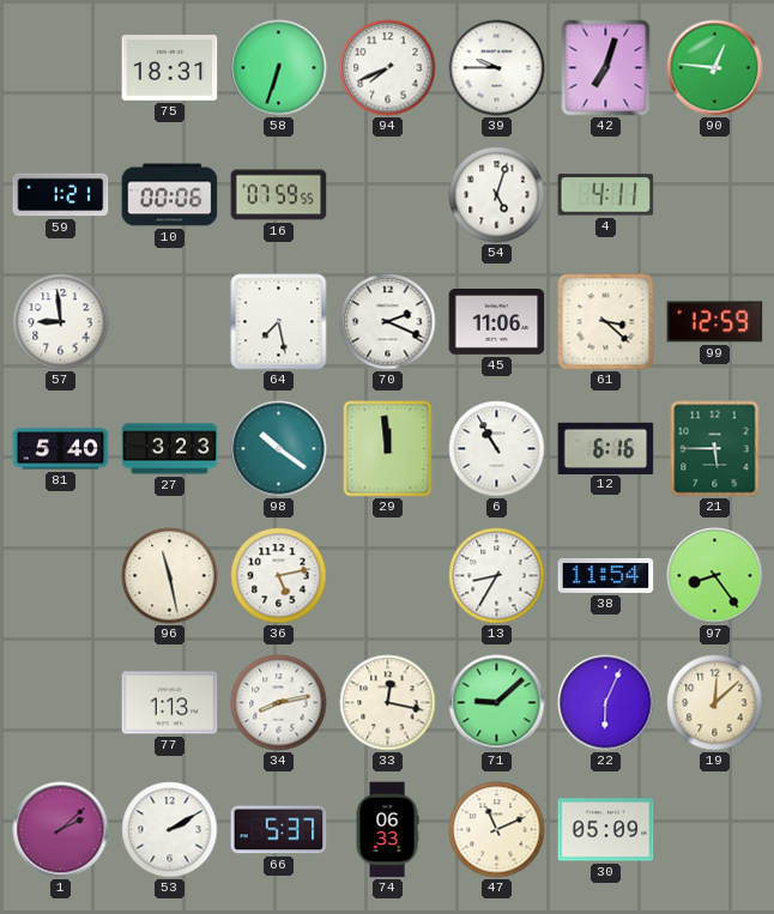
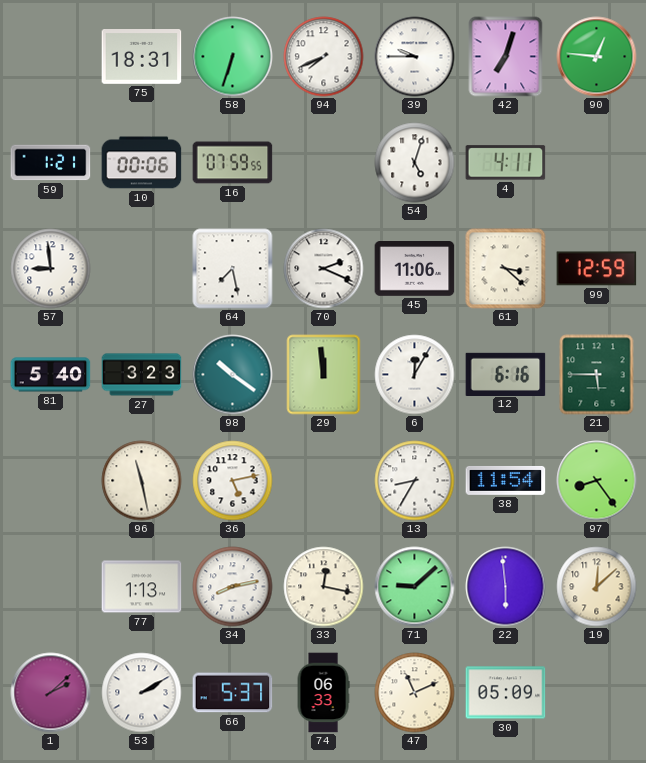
6: 10:55 -> 12:05
22: 6:04 -> 5:59
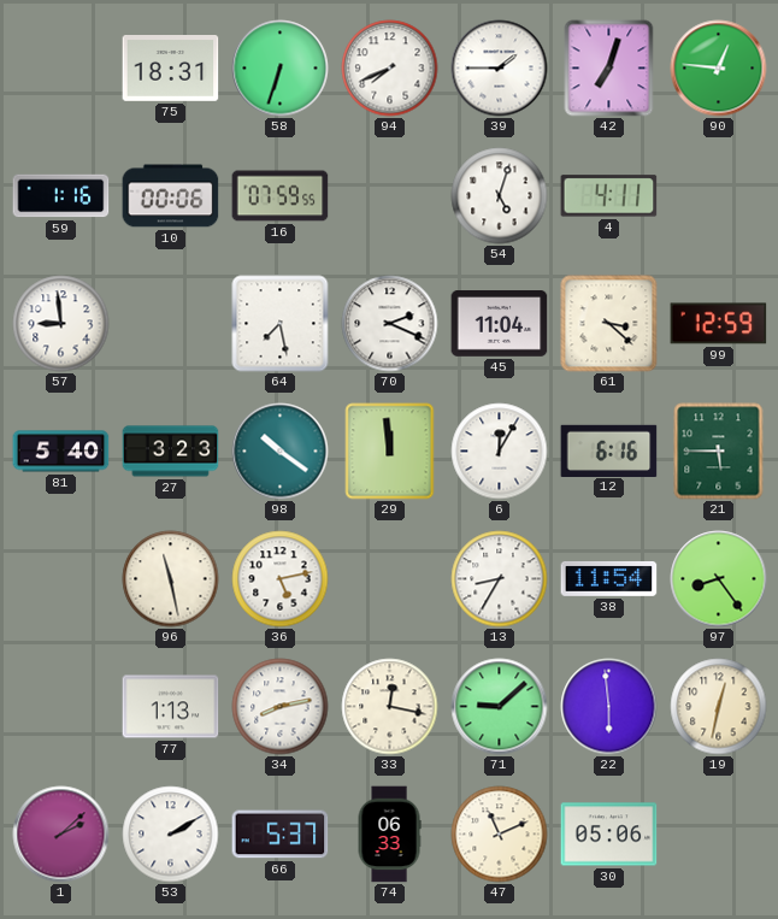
39: 9:45 -> 1:45
59: 1:21 -> 1:16
45: 11:06 -> 11:04
19: 12:08 -> 12:32
30: 05:09 -> 05:06
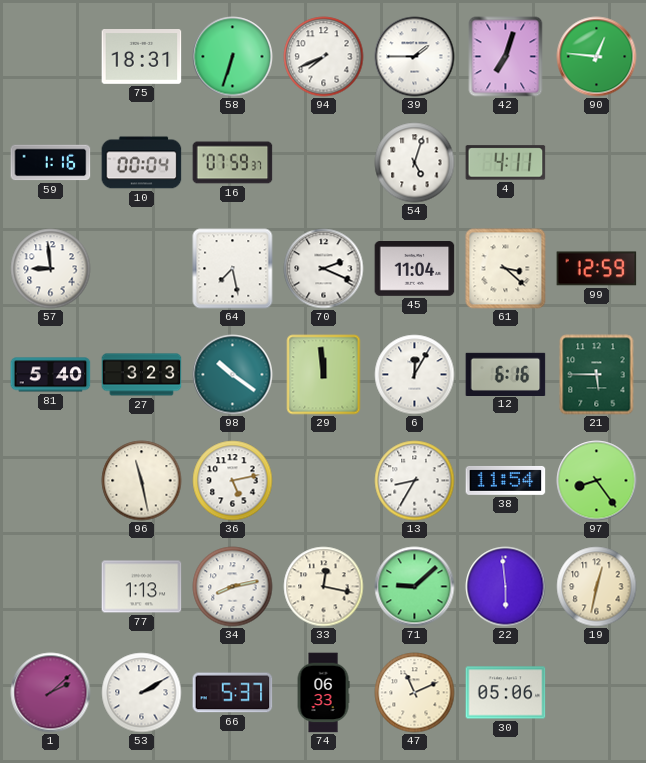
10: 00:06 -> 00:04
16: 07:59:55 -> 07:59:37
